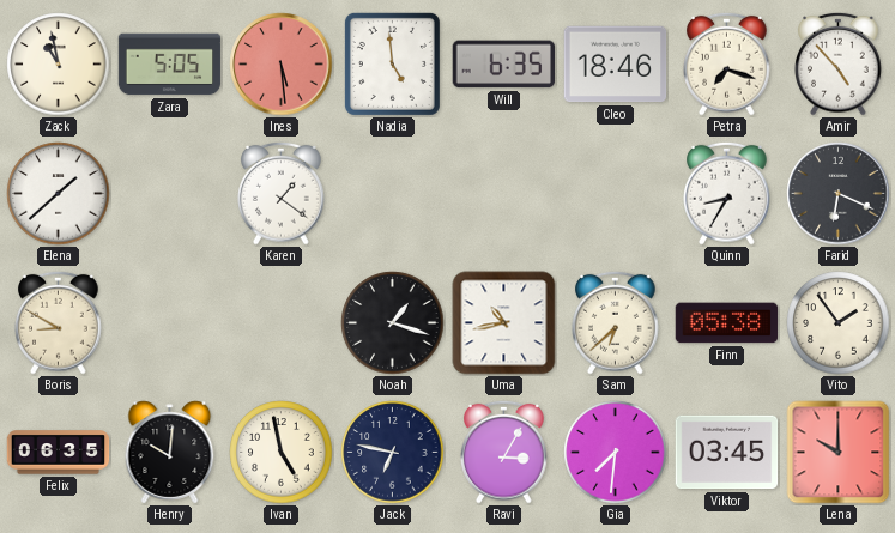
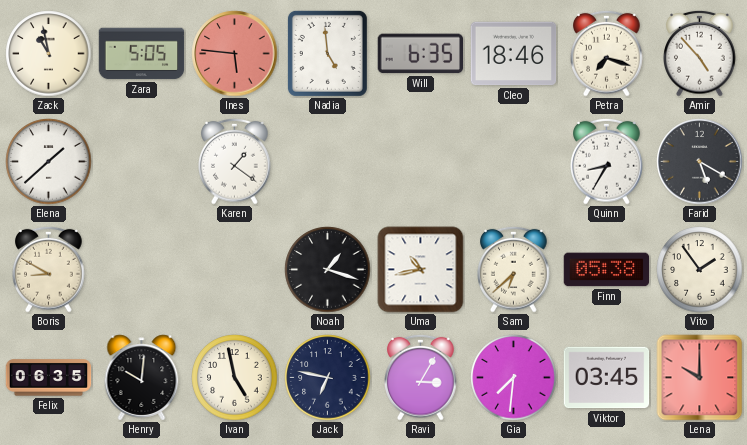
Ines: 5:29 -> 5:46
Farid: 6:19 -> 5:20
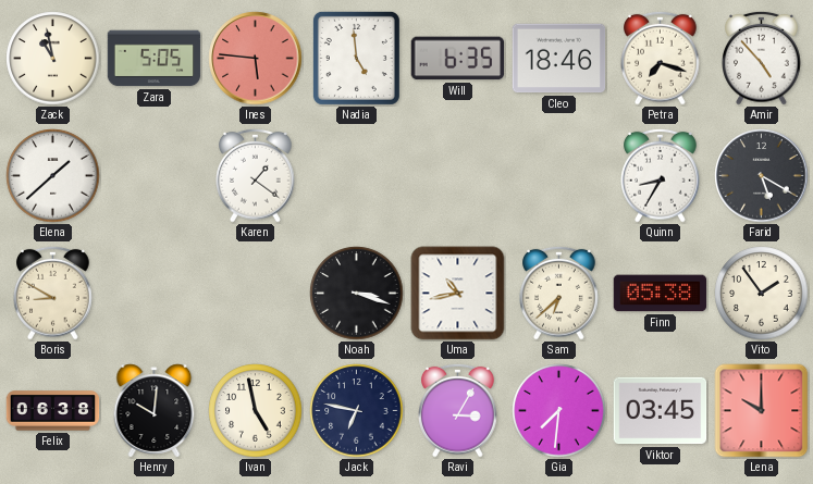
Noah: 1:18 -> 3:18
Felix: 06:35 -> 06:38
